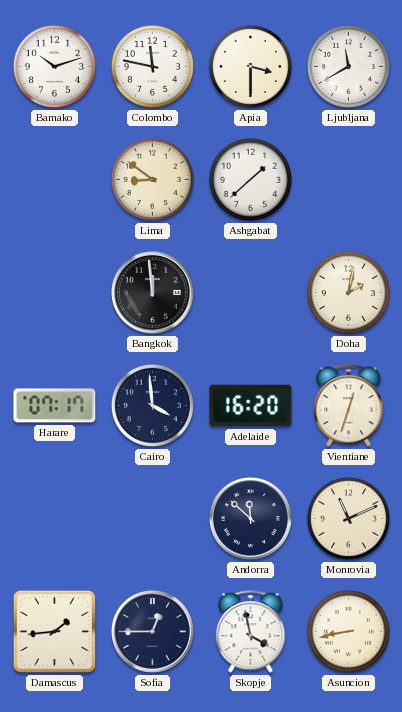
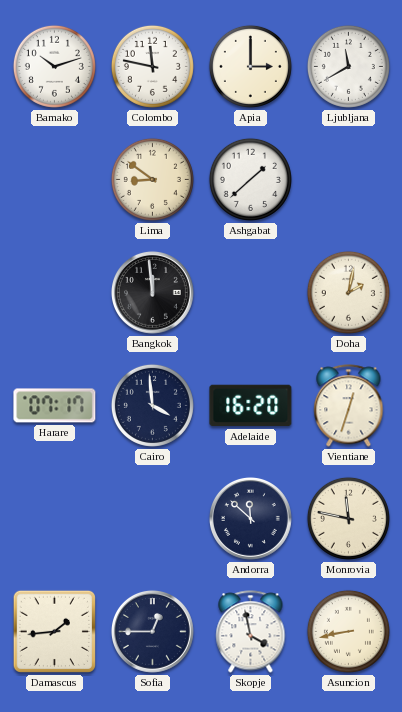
Apia: 3:30 -> 3:00
Monrovia: 11:11 -> 11:47
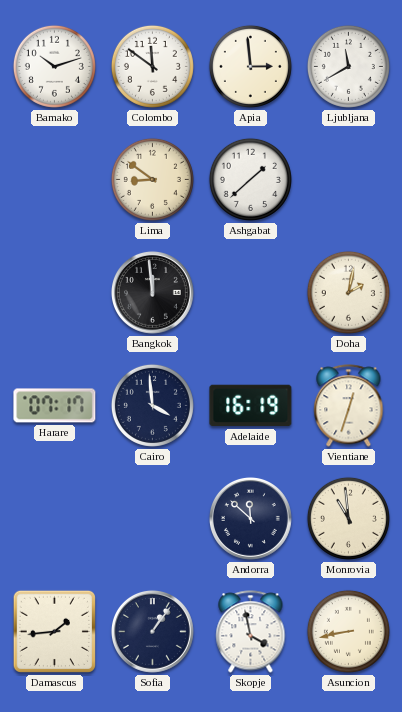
Colombo: 11:47 -> 11:51
Apia: 3:00 -> 2:59
Adelaide: 16:20 -> 16:19
Monrovia: 11:47 -> 10:59
Sofia: 12:45 -> 1:06
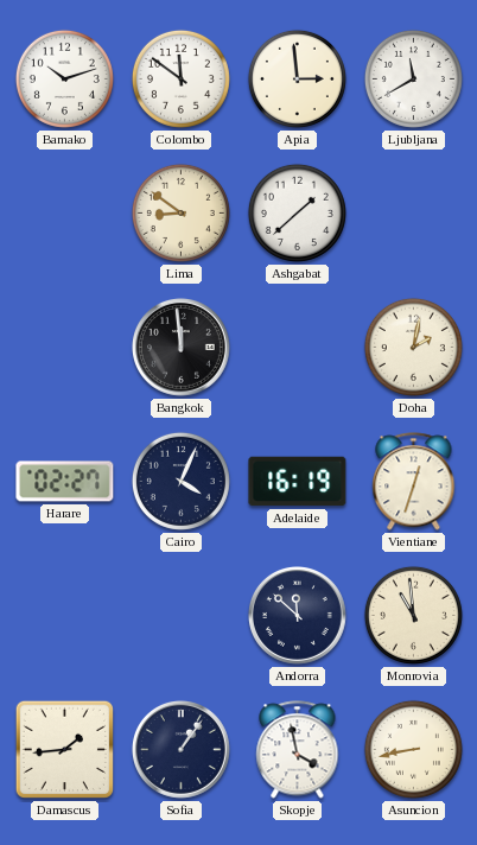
Harare: 07:17 -> 02:27
Cairo: 3:59 -> 4:04
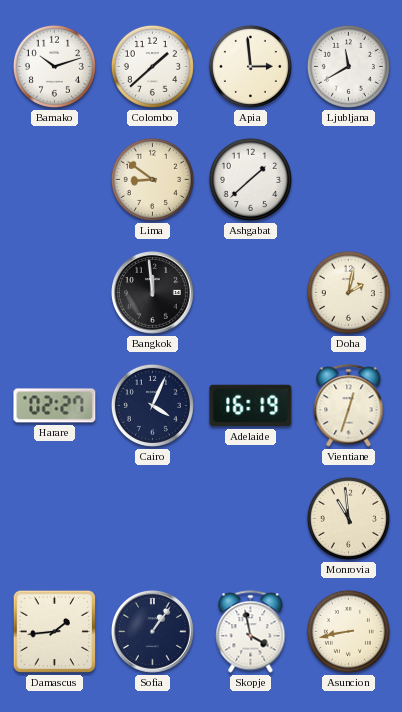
Colombo: 11:51 -> 1:38
Andorra: 11:52 -> none
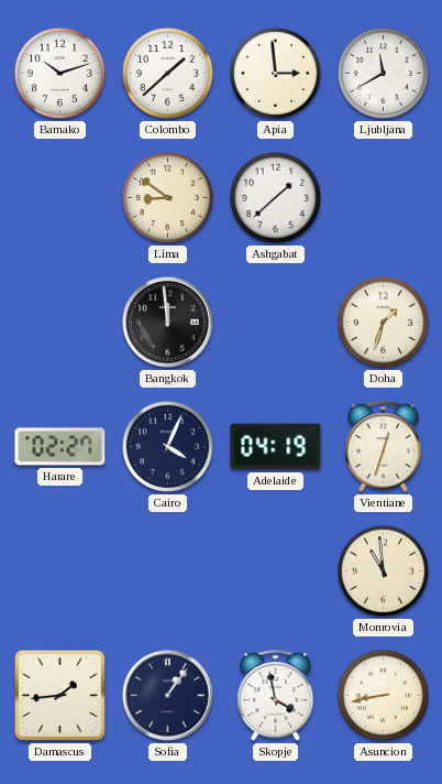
Doha: 2:02 -> 1:33
Adelaide: 16:19 -> 04:19
